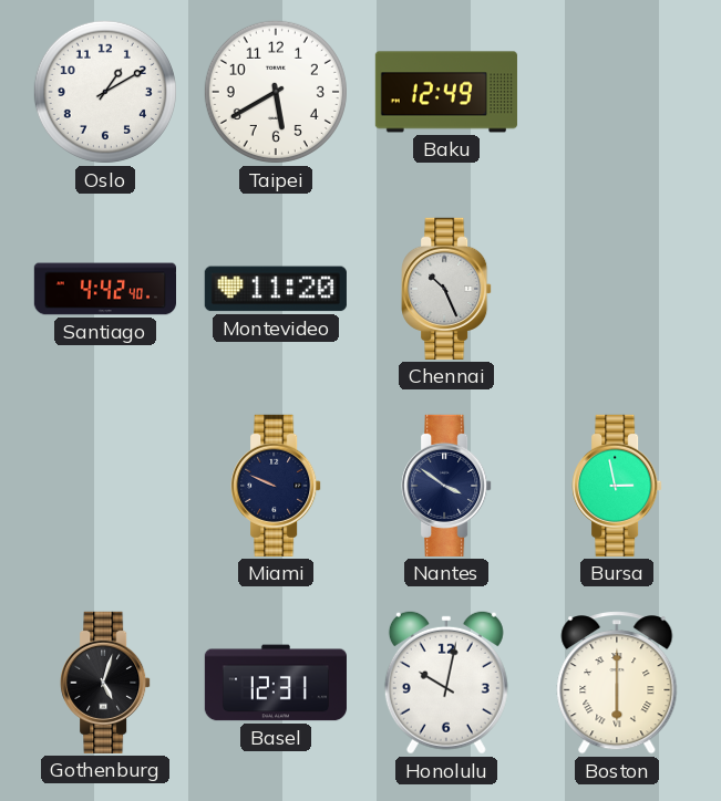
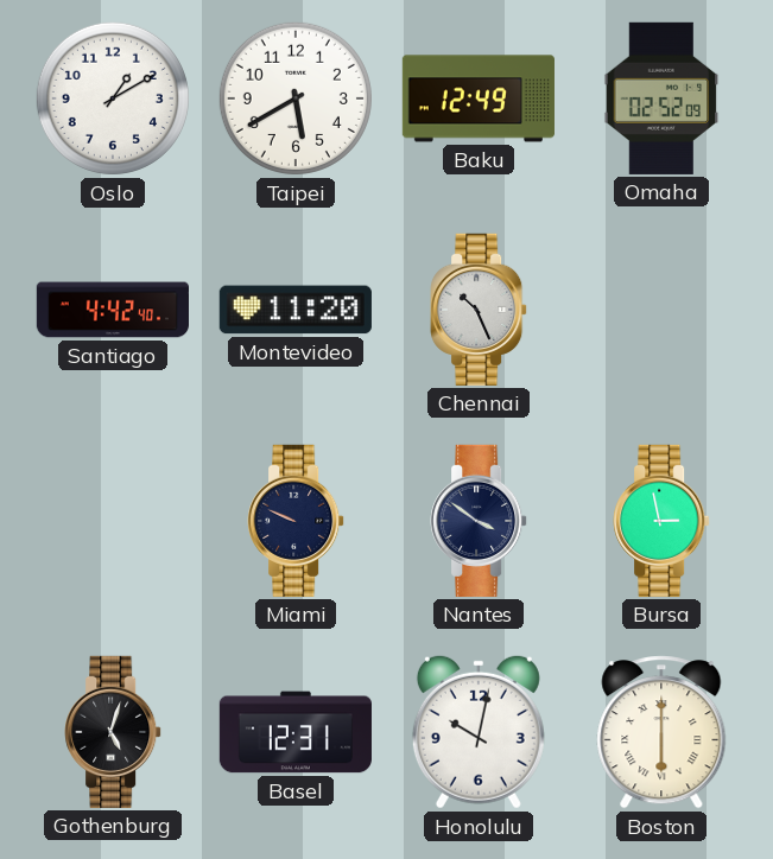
Omaha: none -> 02:52
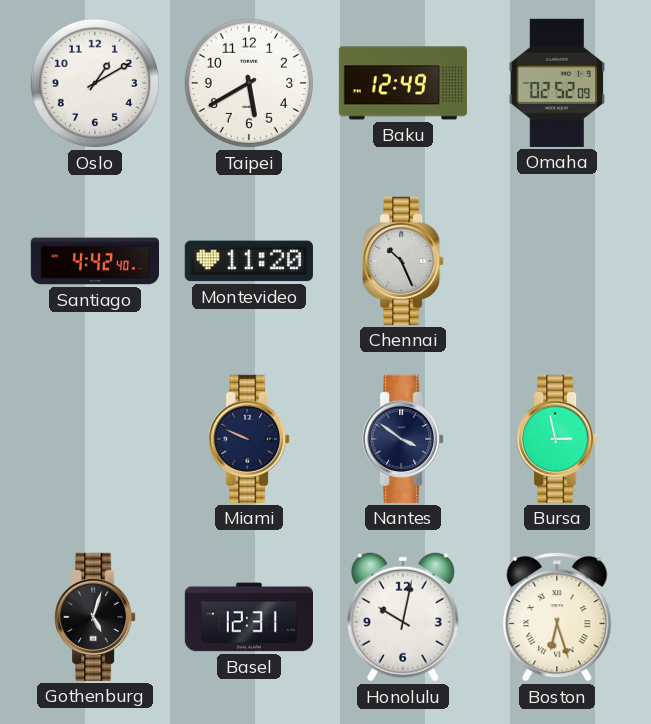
Boston: 6:00 -> 6:27
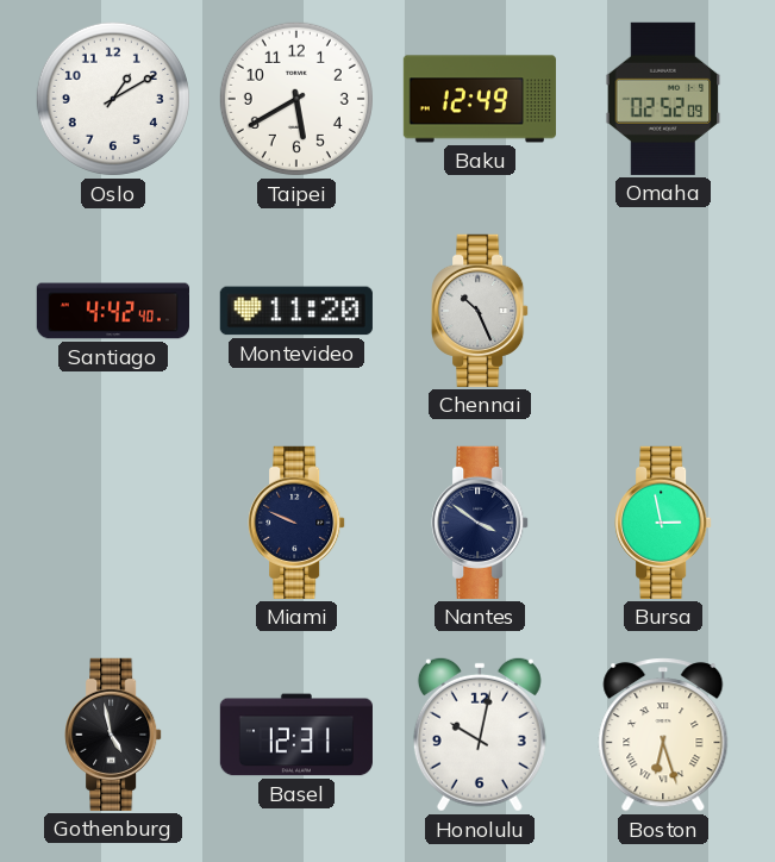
Gothenburg: 5:03 -> 4:58
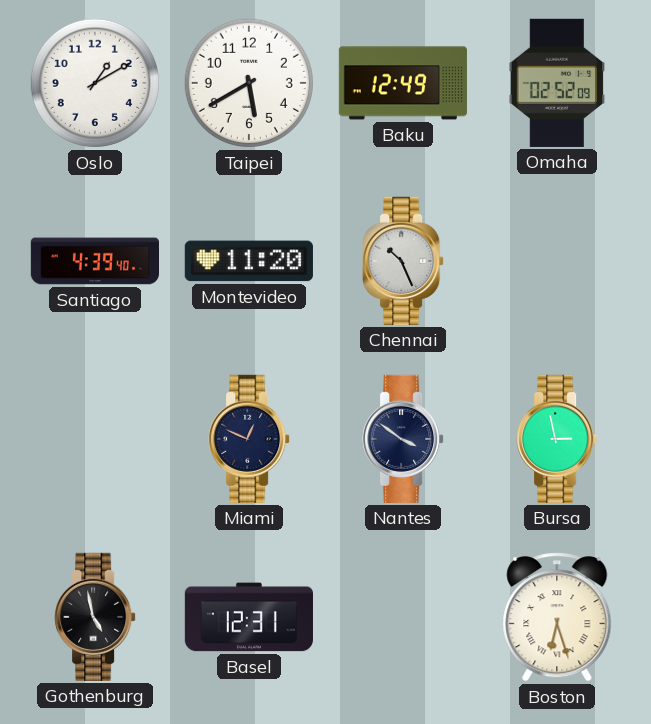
Santiago: 4:42 -> 4:39
Miami: 9:49 -> 12:49
Honolulu: 10:02 -> none
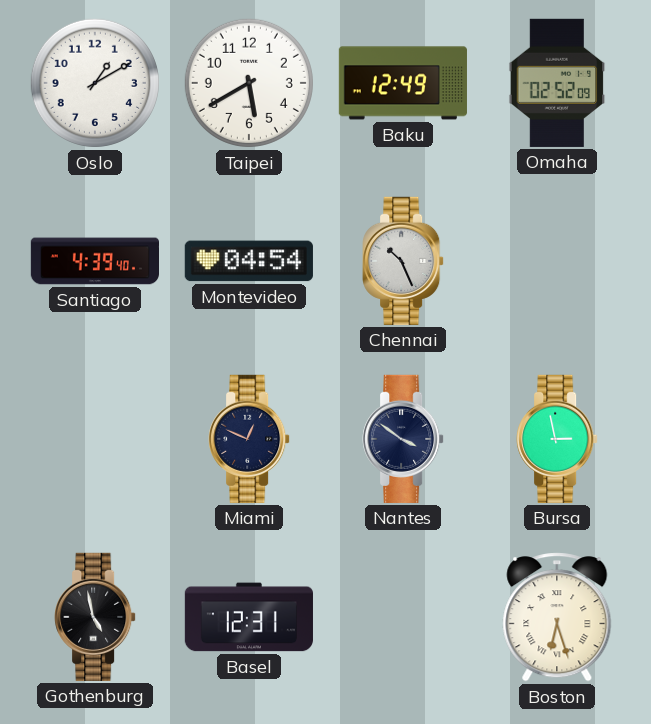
Montevideo: 11:20 -> 04:54
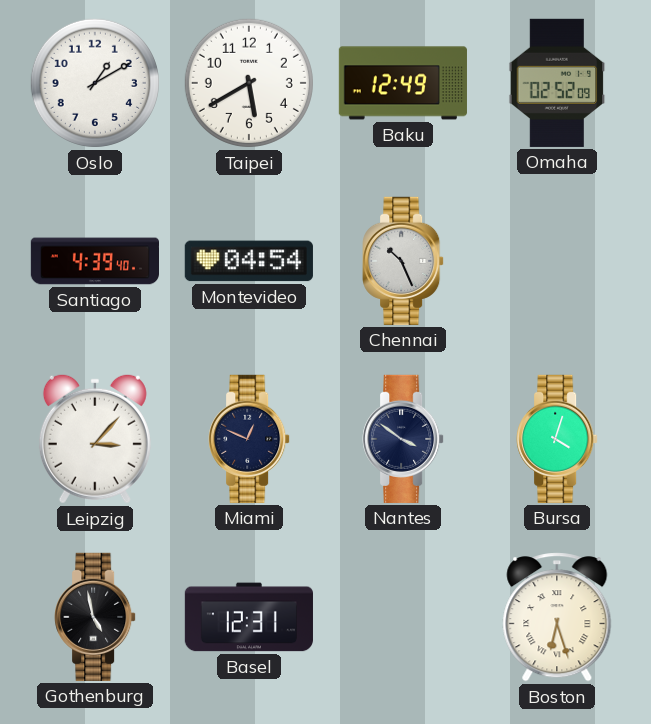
Leipzig: none -> 3:07
Bursa: 2:58 -> 4:03
